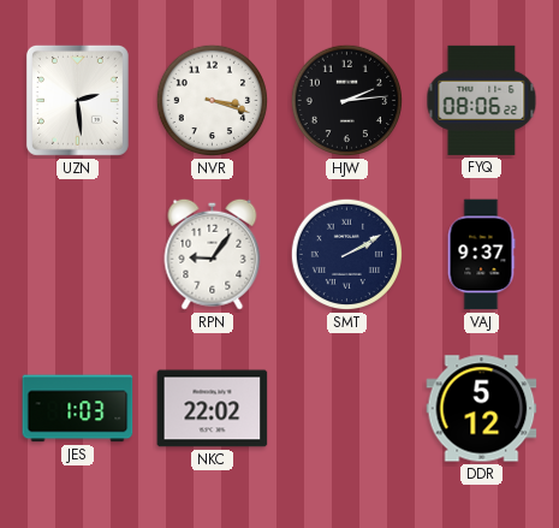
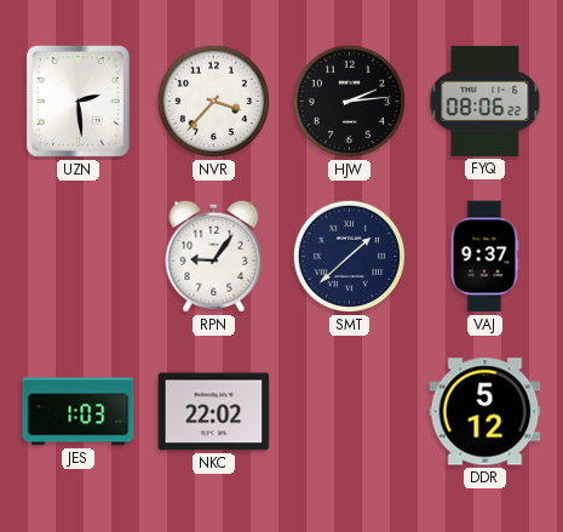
NVR: 3:18 -> 3:37
SMT: 2:10 -> 1:38
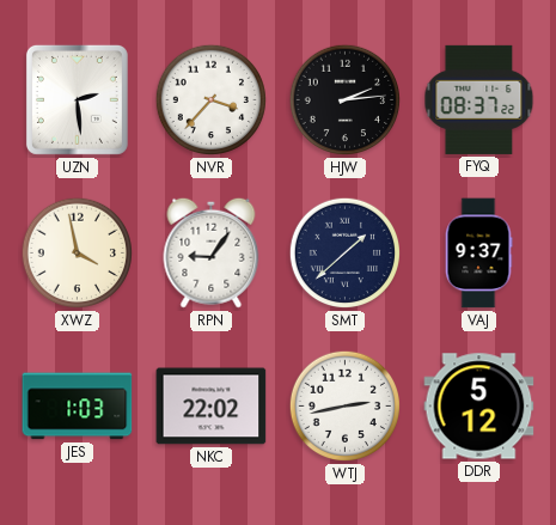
FYQ: 08:06 -> 08:37
XWZ: none -> 3:58
WTJ: none -> 2:43
